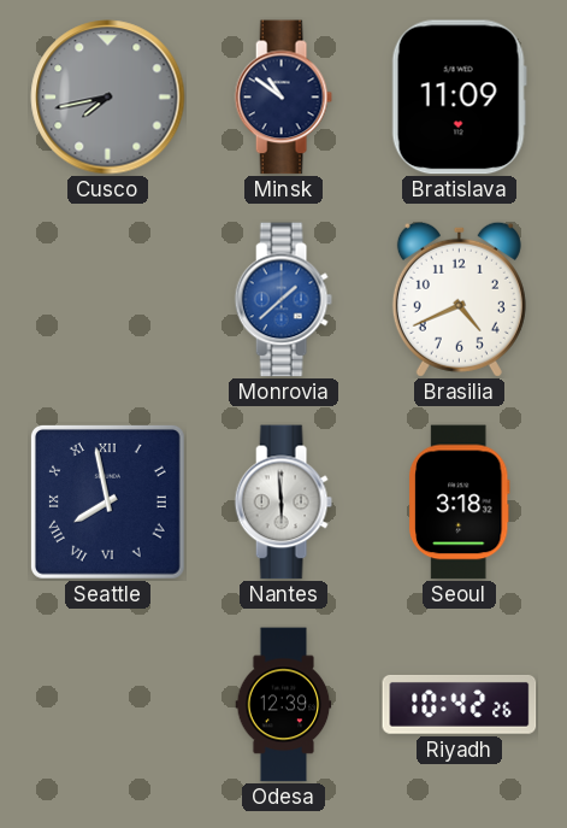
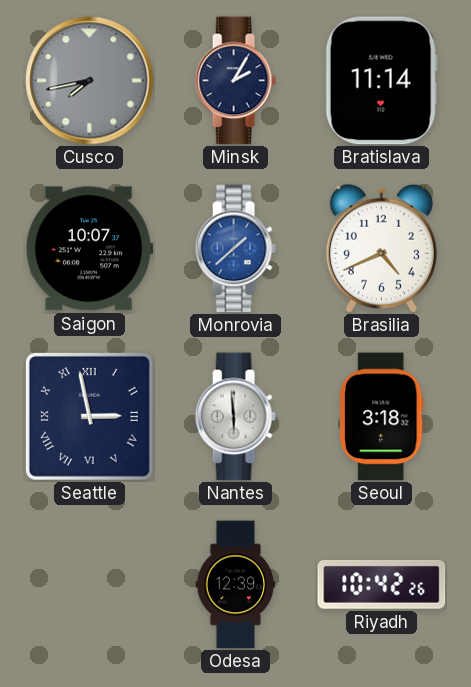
Minsk: 10:51 -> 2:05
Bratislava: 11:09 -> 11:14
Saigon: none -> 10:07
Seattle: 7:58 -> 2:58
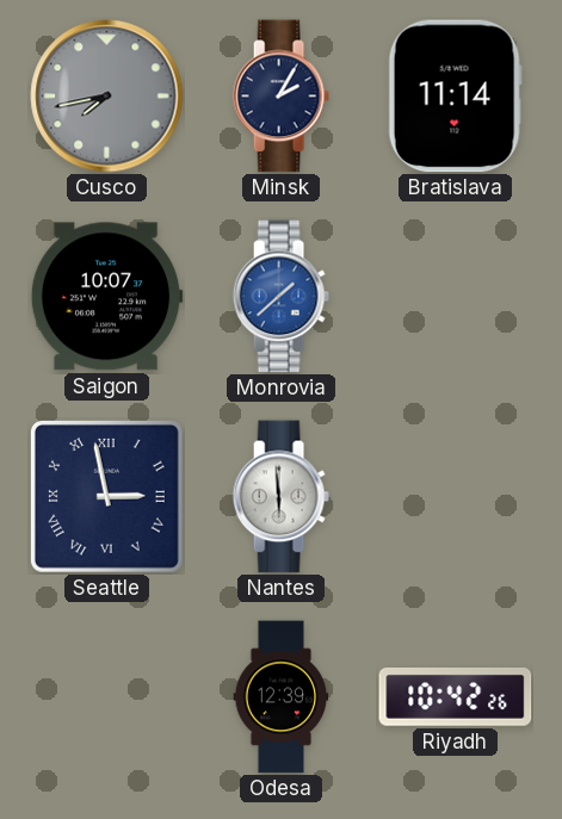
Brasilia: 4:41 -> none
Seoul: 3:18 -> none
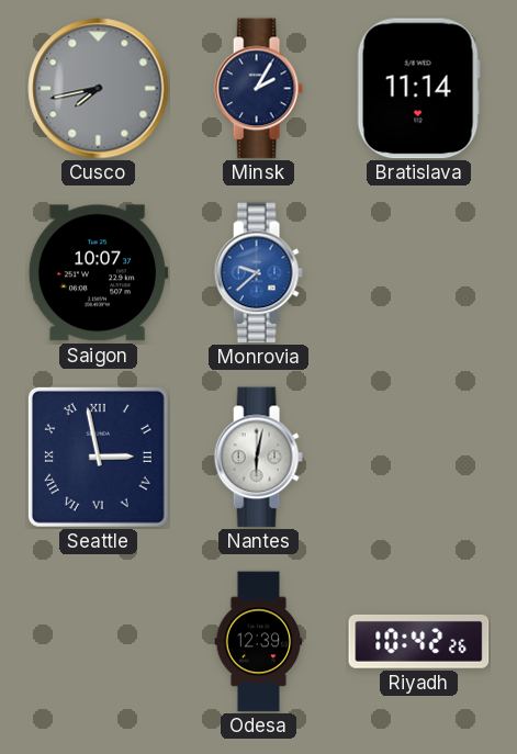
Monrovia: 1:38 -> 9:38
Nantes: 5:59 -> 6:02
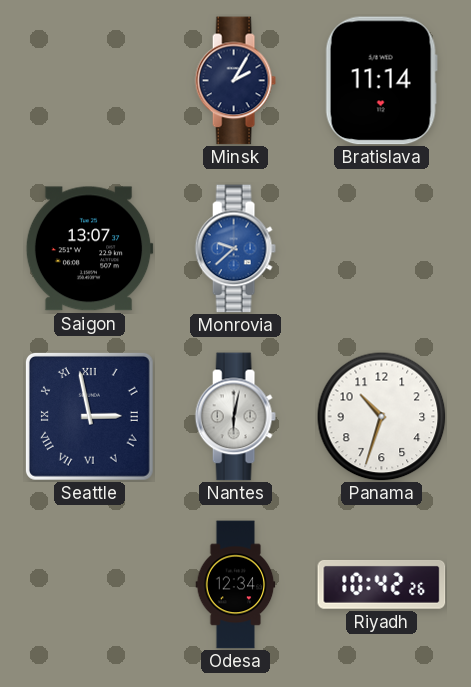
Cusco: 7:43 -> none
Saigon: 10:07 -> 13:07
Panama: none -> 10:33
Odesa: 12:39 -> 12:34
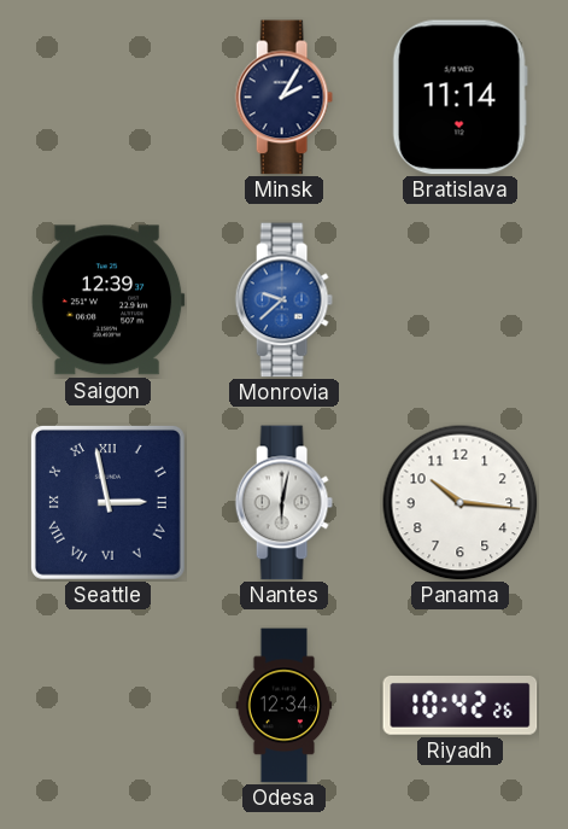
Saigon: 13:07 -> 12:39
Panama: 10:33 -> 10:16
